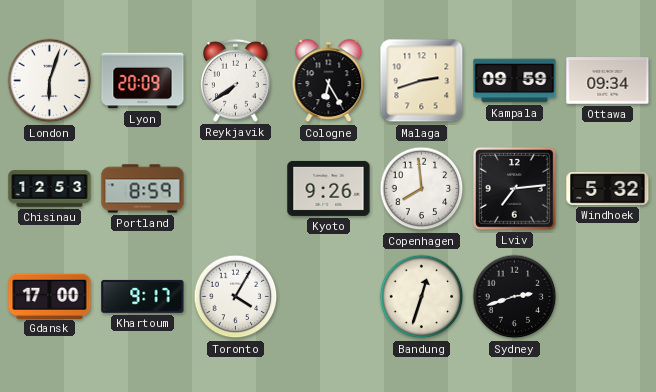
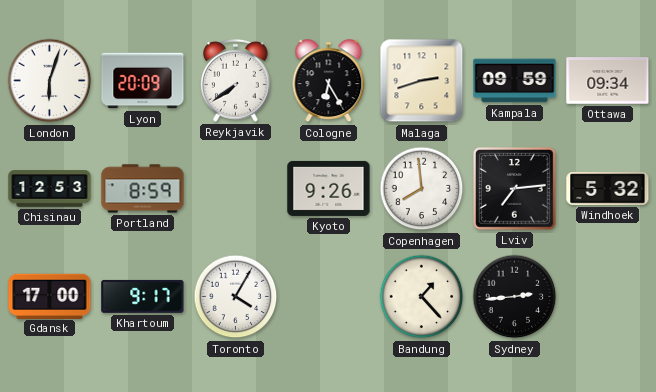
Bandung: 12:33 -> 1:23
Sydney: 2:42 -> 2:44
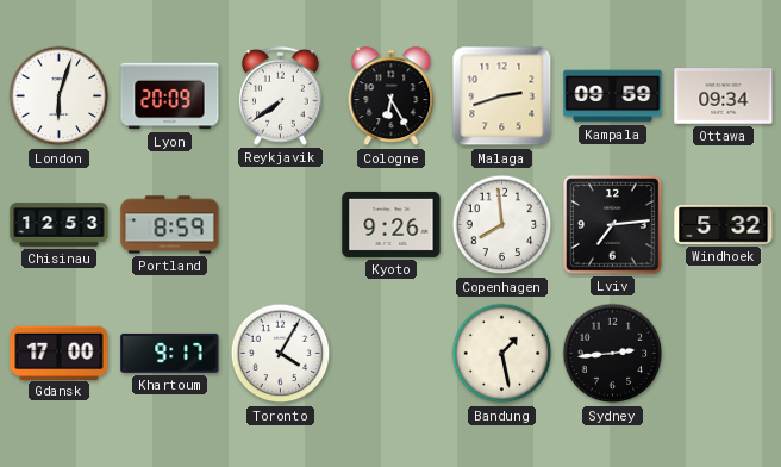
Bandung: 1:23 -> 1:28
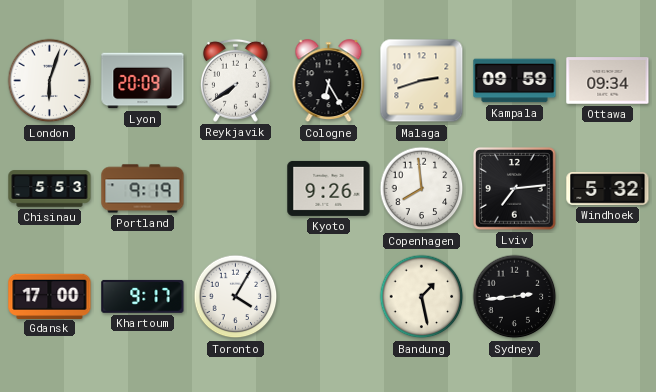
Chisinau: 12:53 -> 5:53
Portland: 8:59 -> 9:19
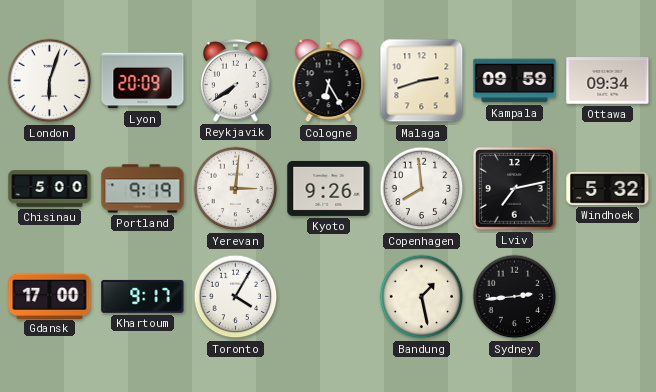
Chisinau: 5:53 -> 5:00
Yerevan: none -> 3:01
Lviv: 7:14 -> 7:13
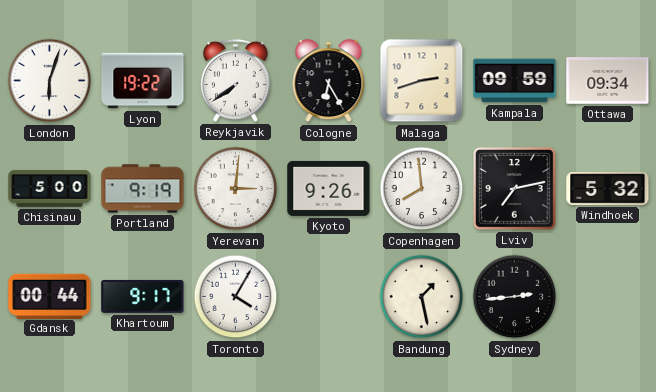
Lyon: 20:09 -> 19:22
Gdansk: 17:00 -> 00:44
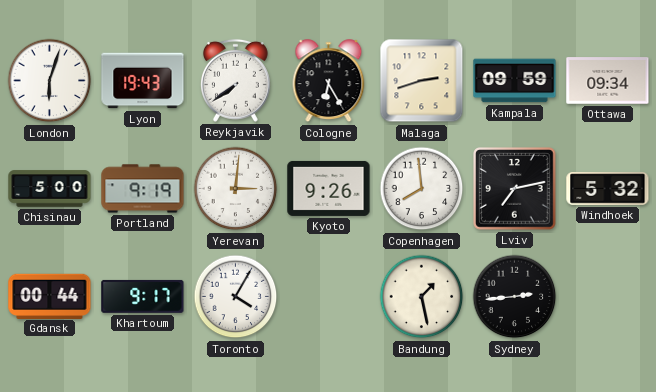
Lyon: 19:22 -> 19:43
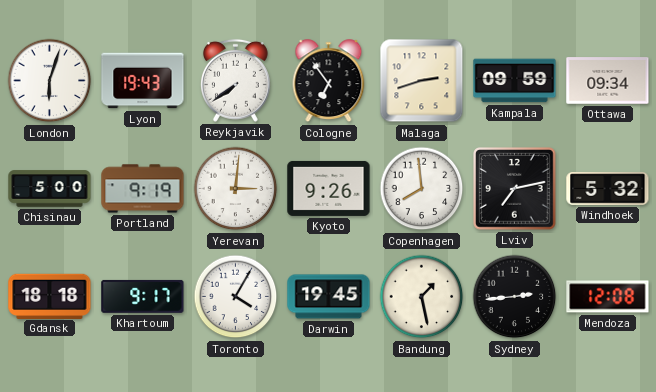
Cologne: 6:25 -> 6:54
Gdansk: 00:44 -> 18:18
Darwin: none -> 19:45
Mendoza: none -> 12:08
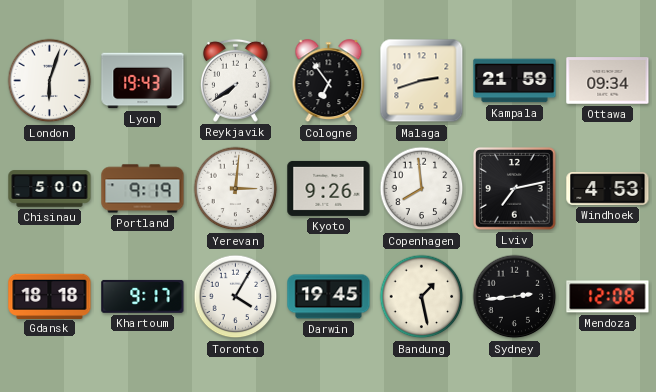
Kampala: 09:59 -> 21:59
Windhoek: 5:32 -> 4:53
